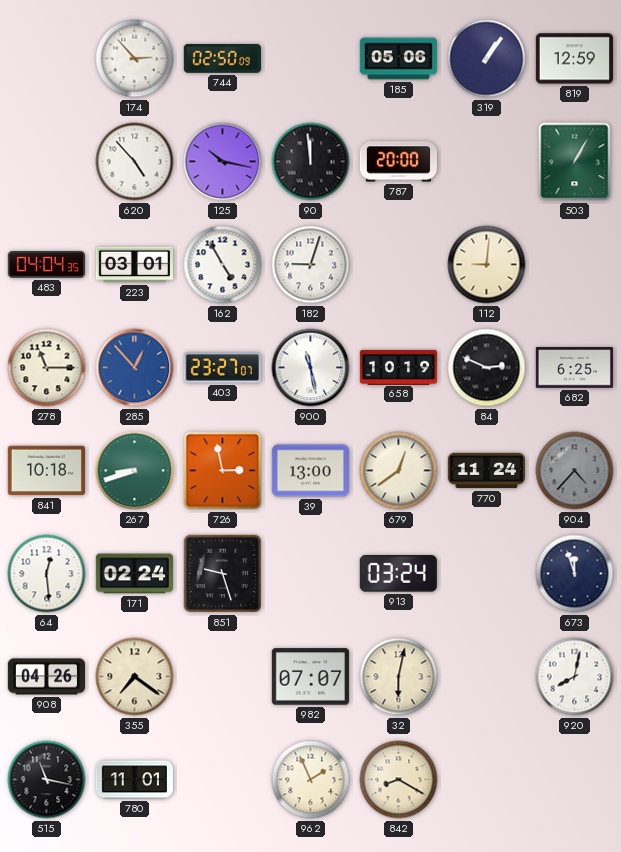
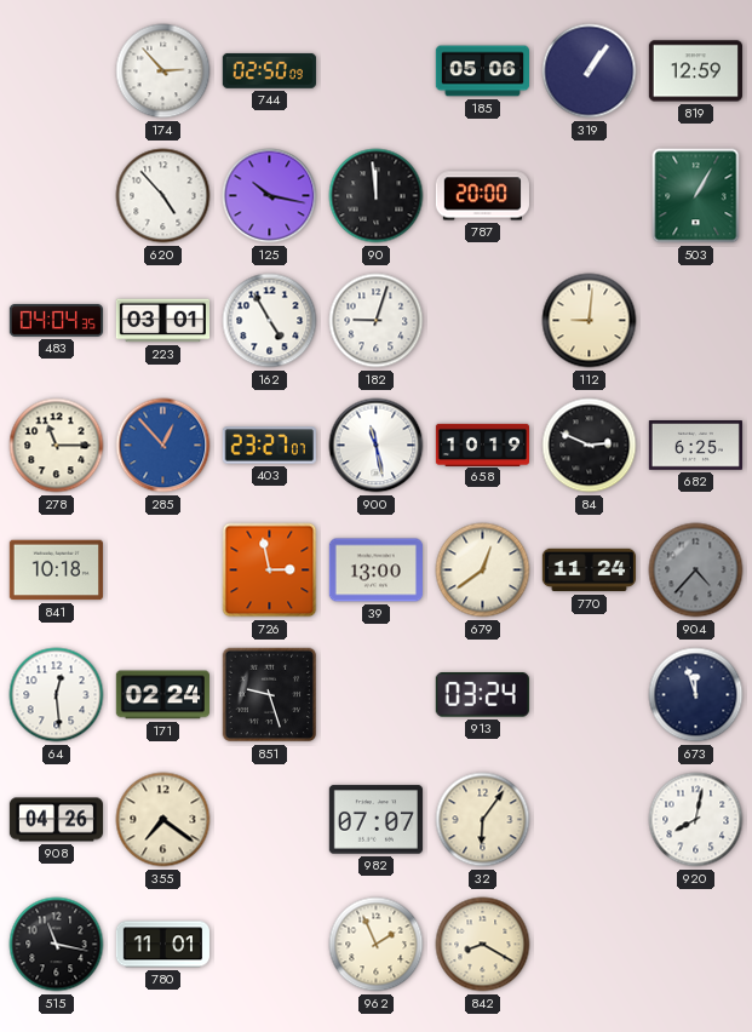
267: 8:42 -> none
32: 6:02 -> 6:06
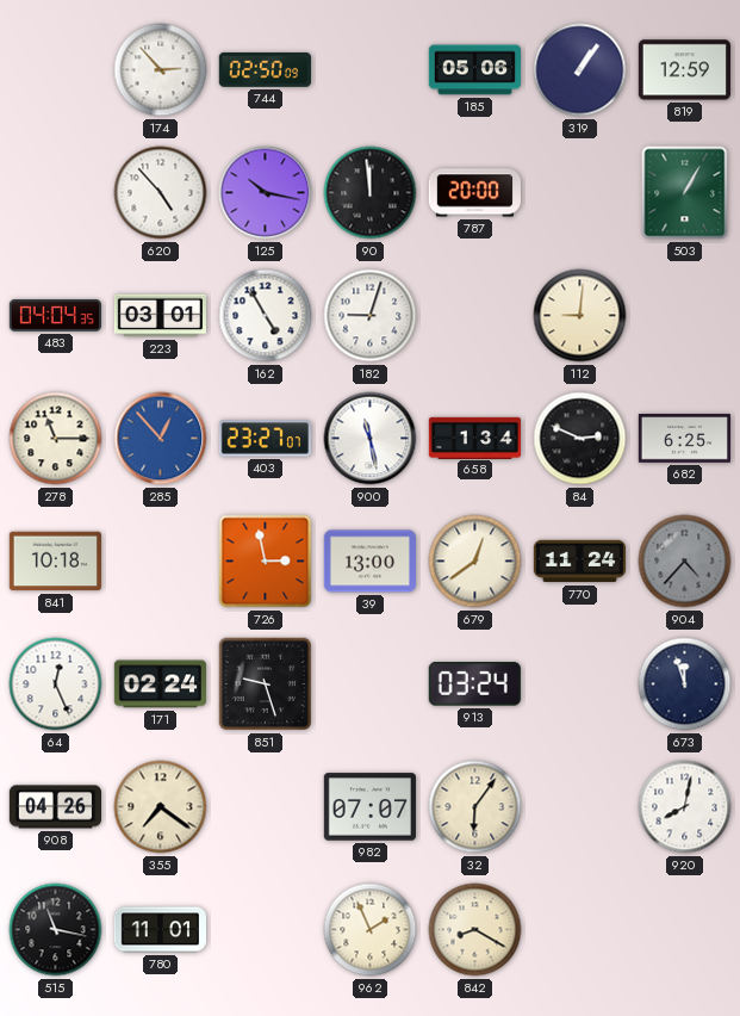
658: 10:19 -> 1:34
64: 12:29 -> 12:26
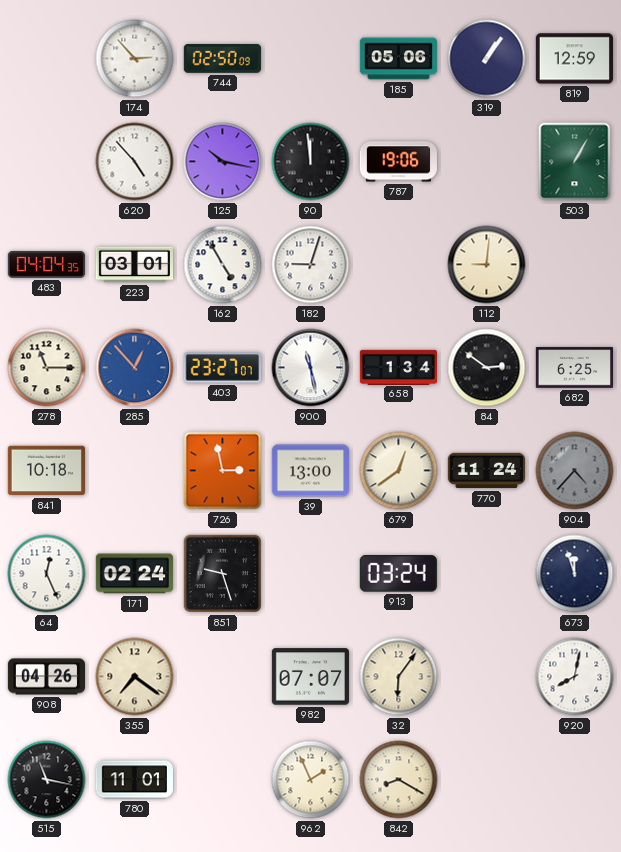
787: 20:00 -> 19:06
84: 2:49 -> 2:51
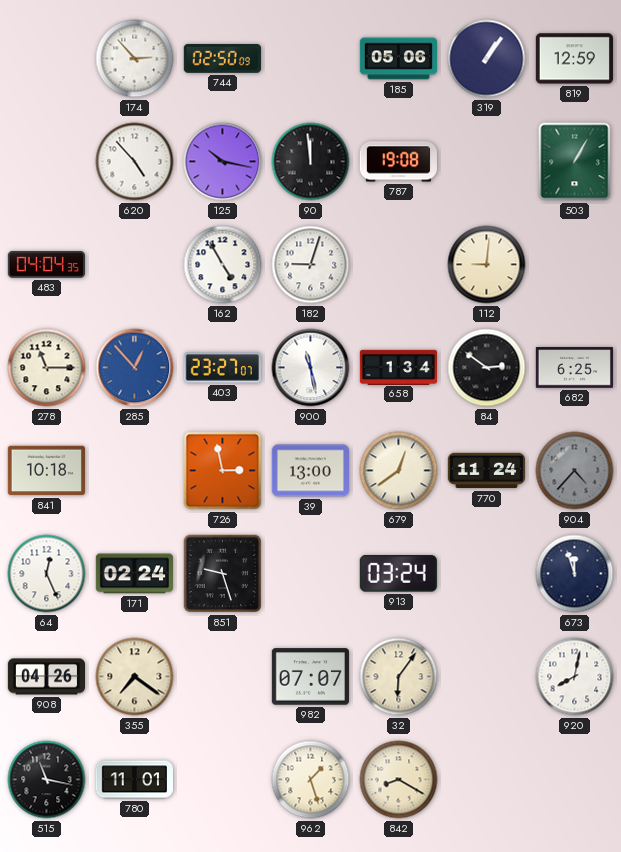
787: 19:06 -> 19:08
223: 03:01 -> none
962: 1:56 -> 1:27
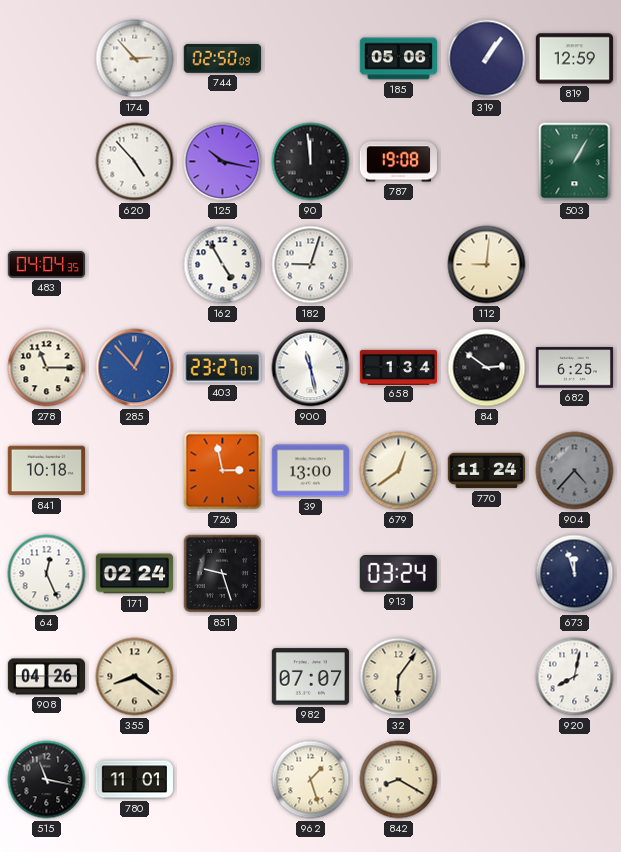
355: 7:21 -> 8:21
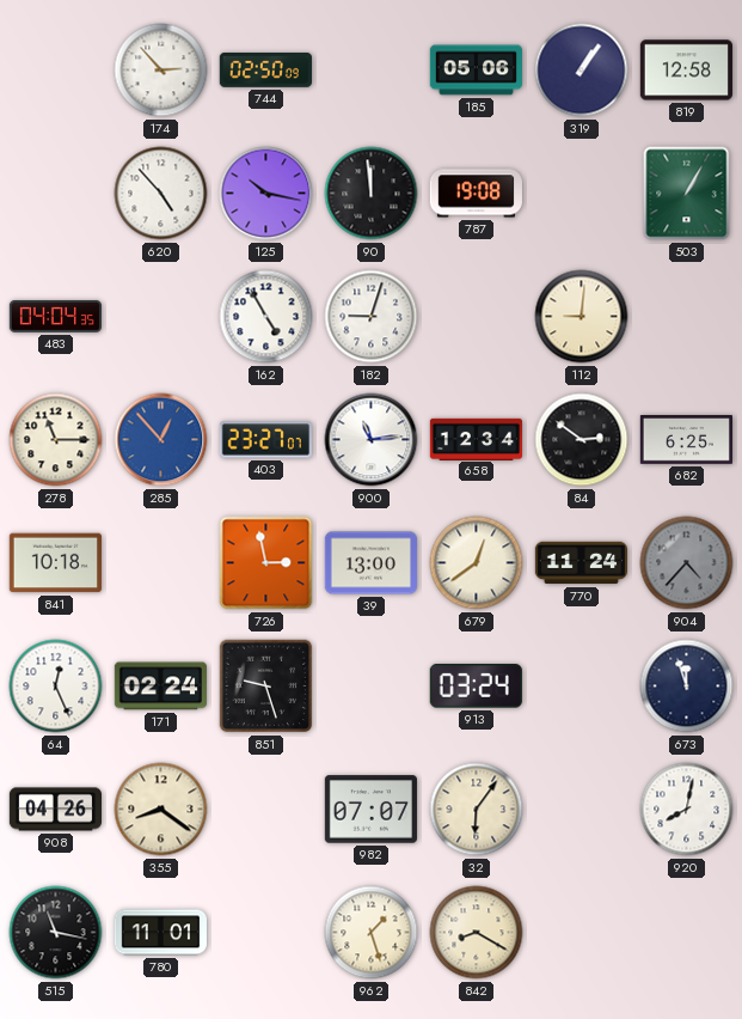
819: 12:59 -> 12:58
900: 11:28 -> 11:14
658: 1:34 -> 12:34
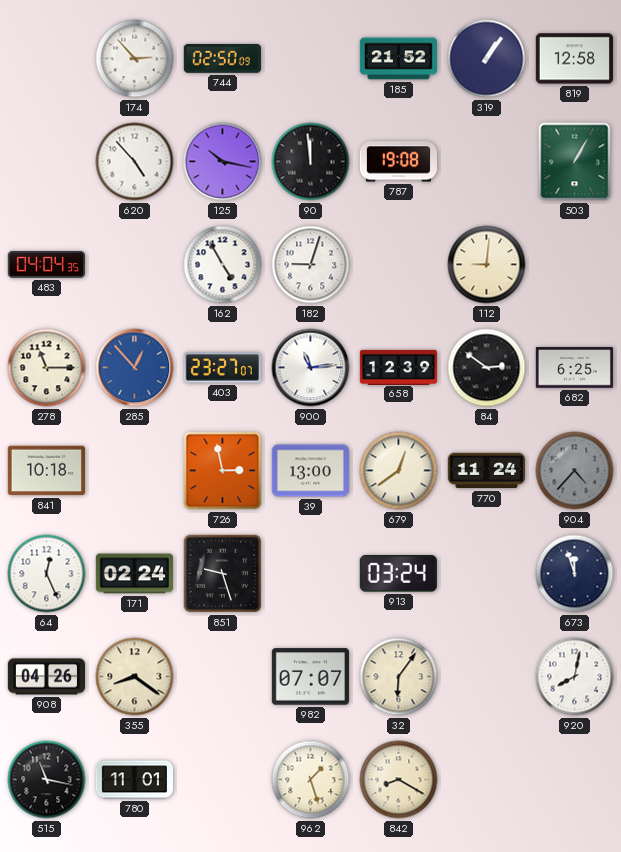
185: 05:06 -> 21:52
658: 12:34 -> 12:39
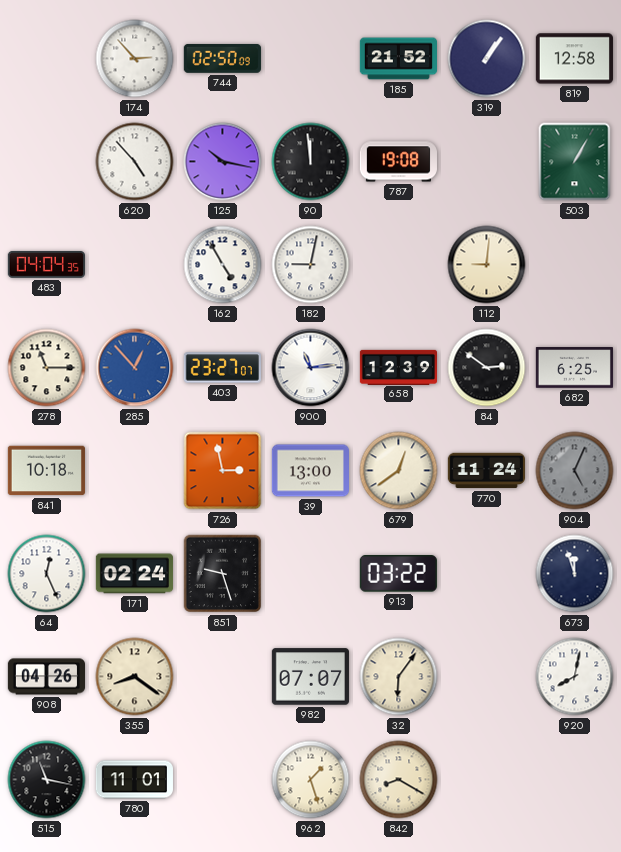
182: 9:03 -> 9:02
904: 4:37 -> 5:04
913: 03:24 -> 03:22
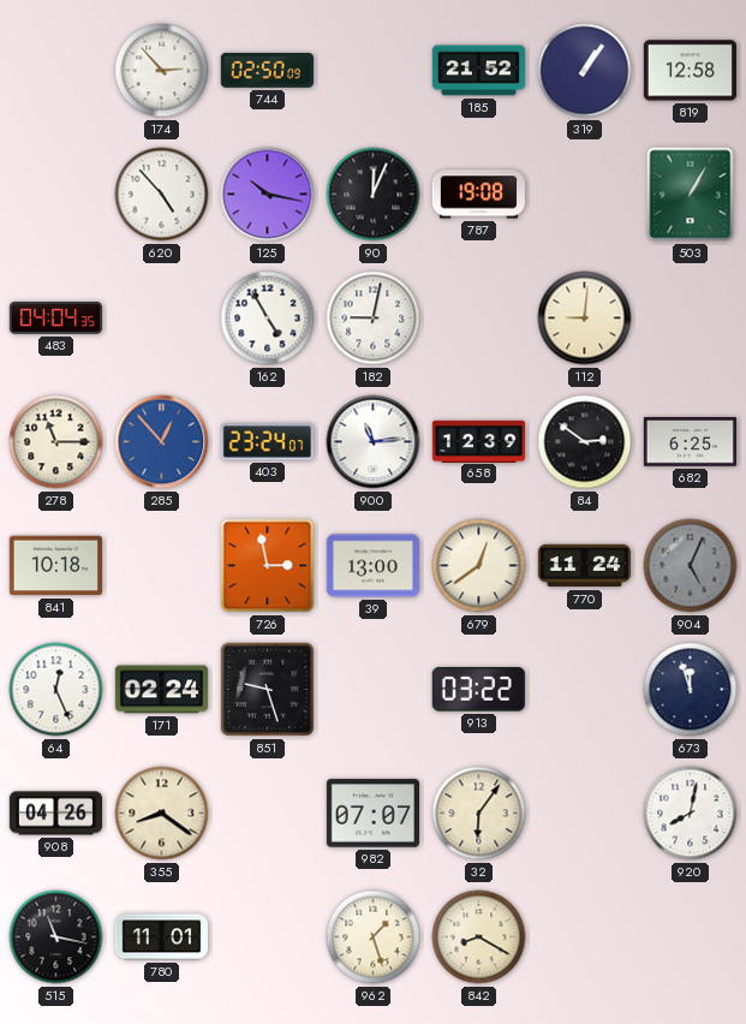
90: 11:59 -> 12:04
403: 23:27 -> 23:24
